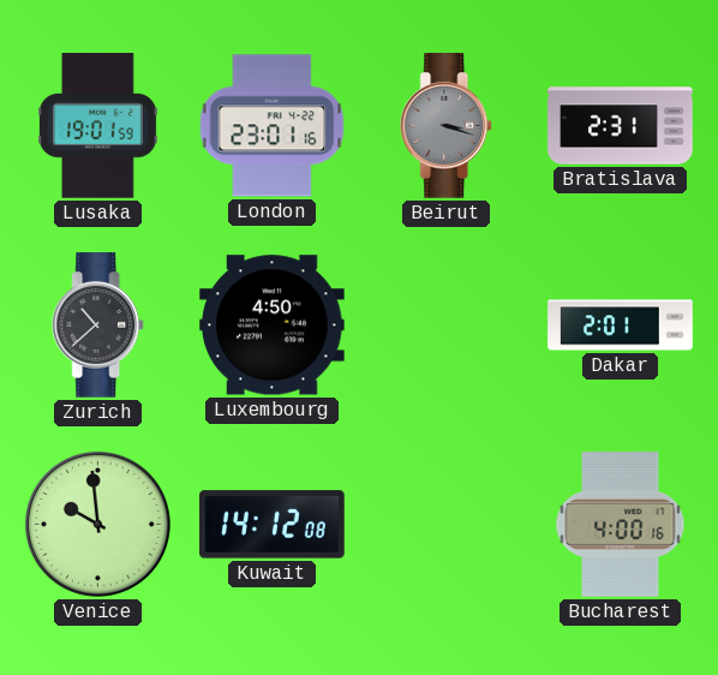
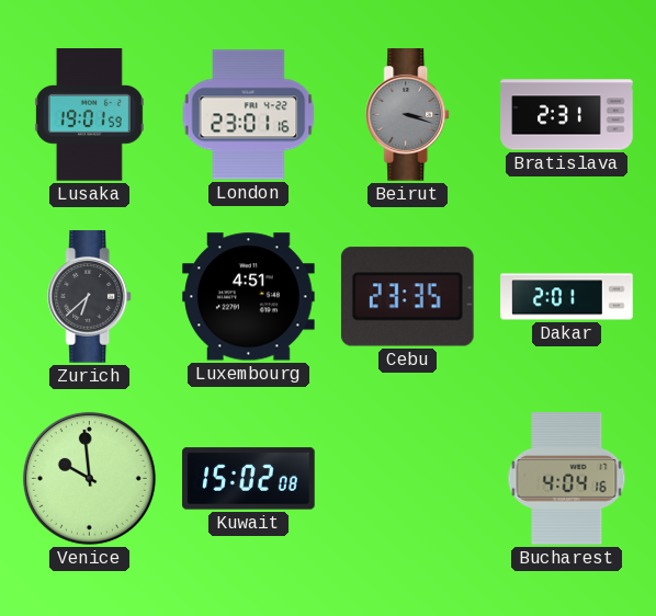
Zurich: 10:38 -> 6:38
Luxembourg: 4:50 -> 4:51
Cebu: none -> 23:35
Kuwait: 14:12 -> 15:02
Bucharest: 4:00 -> 4:04
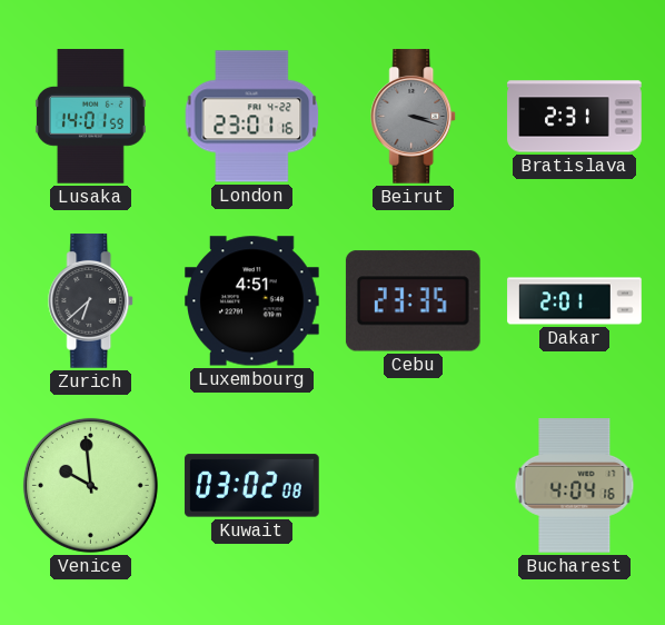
Lusaka: 19:01 -> 14:01
Kuwait: 15:02 -> 03:02
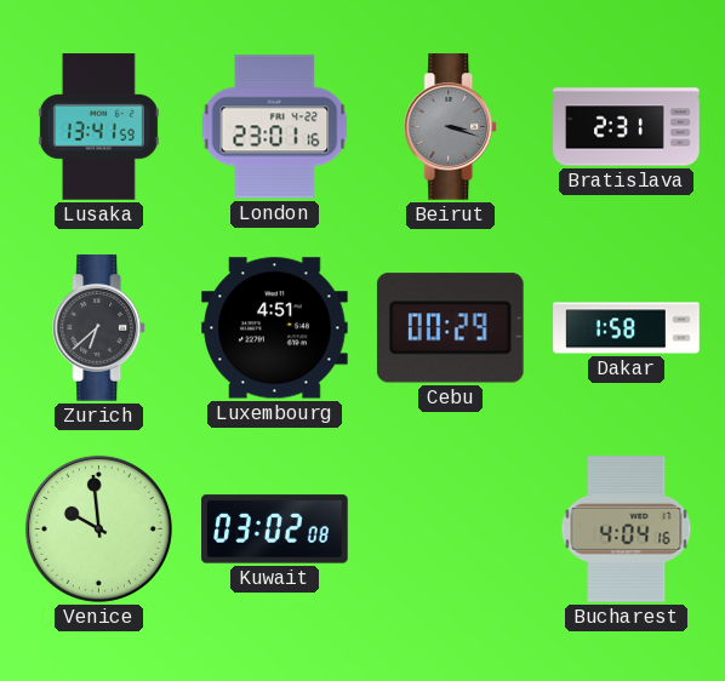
Lusaka: 14:01 -> 13:41
Cebu: 23:35 -> 00:29
Dakar: 2:01 -> 1:58
